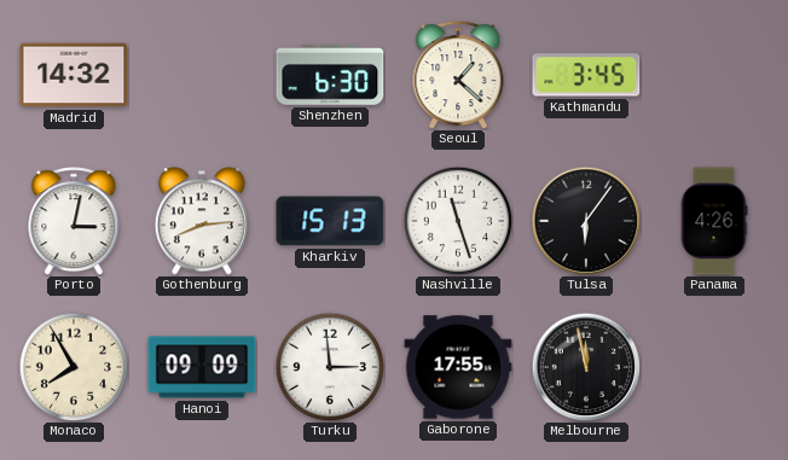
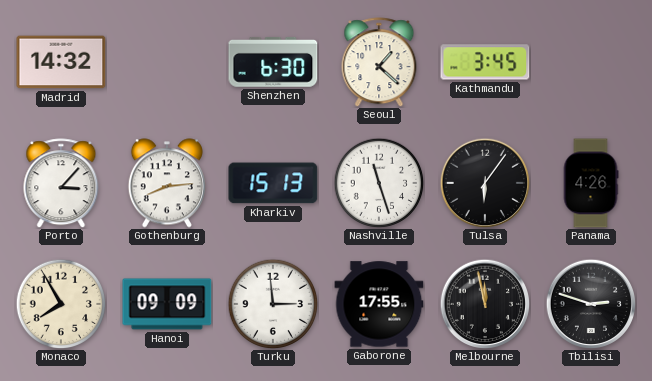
Porto: 3:02 -> 3:07
Tbilisi: none -> 2:48
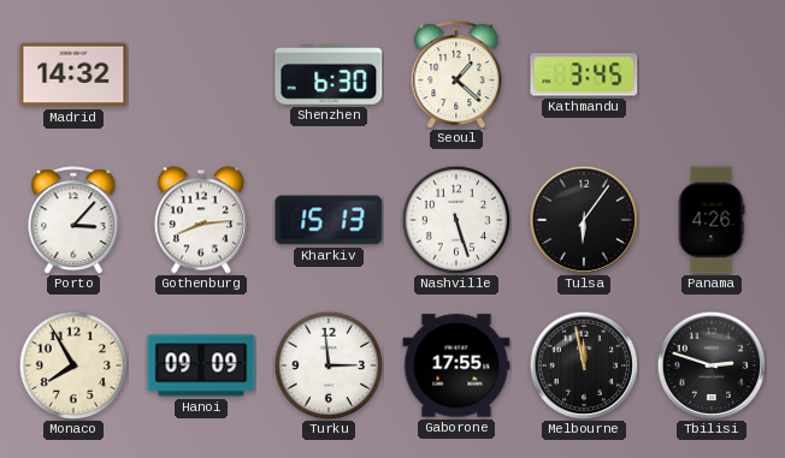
Nashville: 11:27 -> 5:27
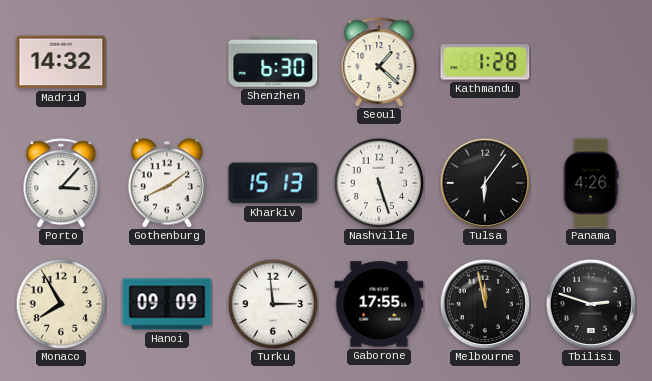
Kathmandu: 3:45 -> 1:28
Gothenburg: 8:14 -> 8:09
